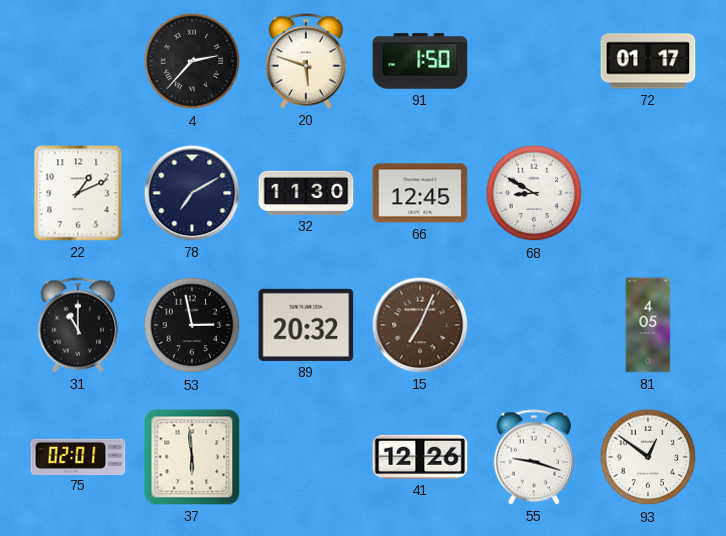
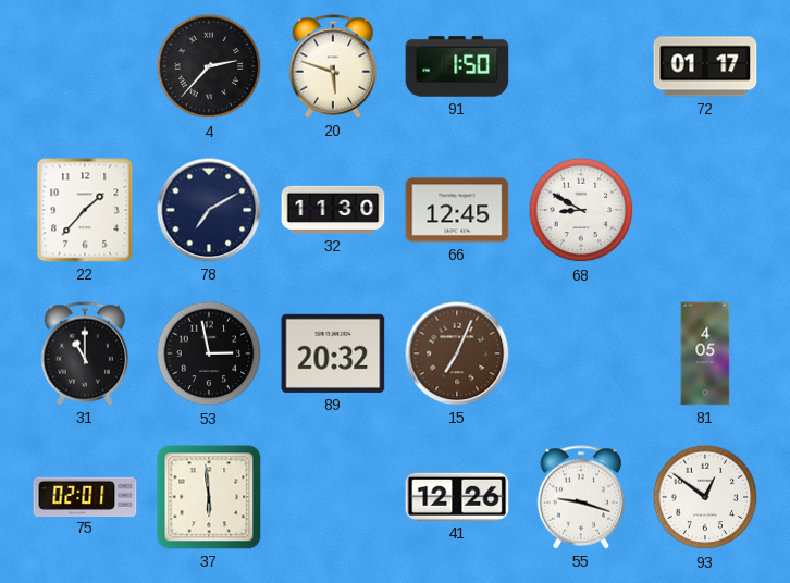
22: 1:11 -> 1:37
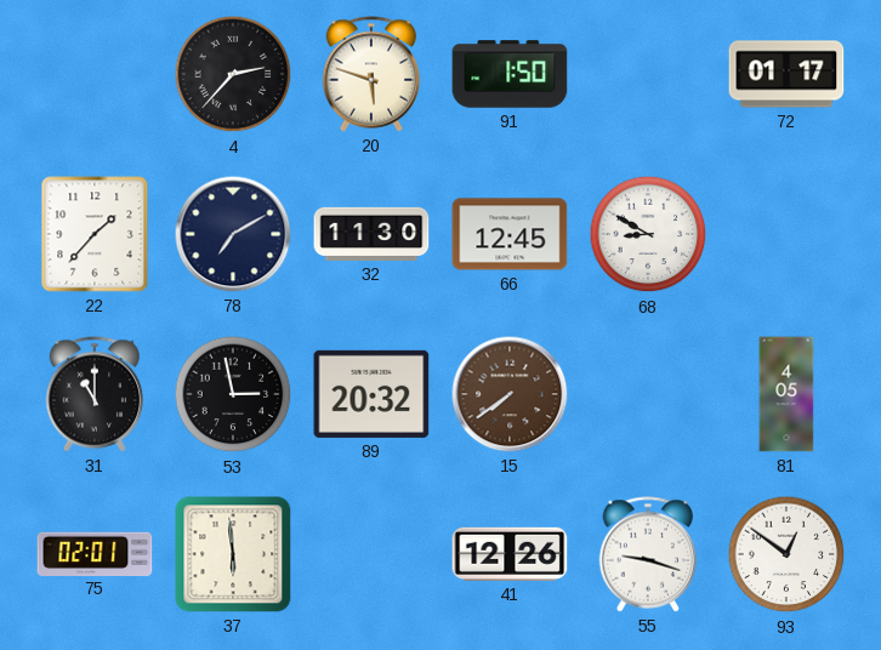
15: 7:04 -> 7:39
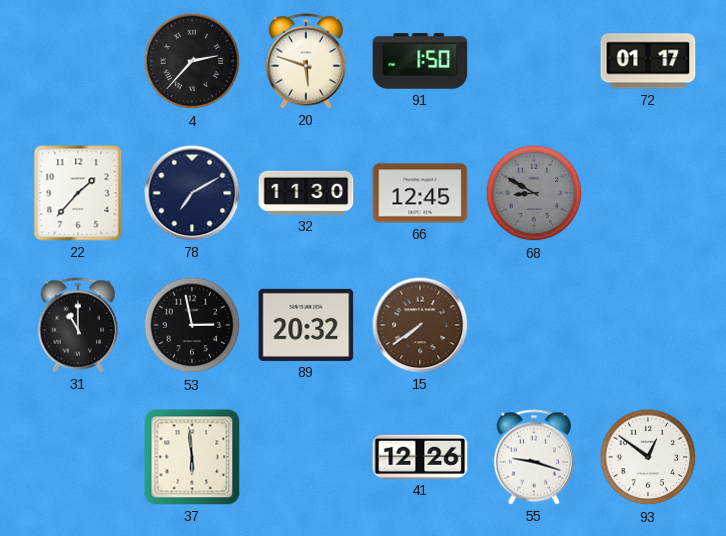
68 dial: white -> grey
81: 4:05 -> none
75: 02:01 -> none
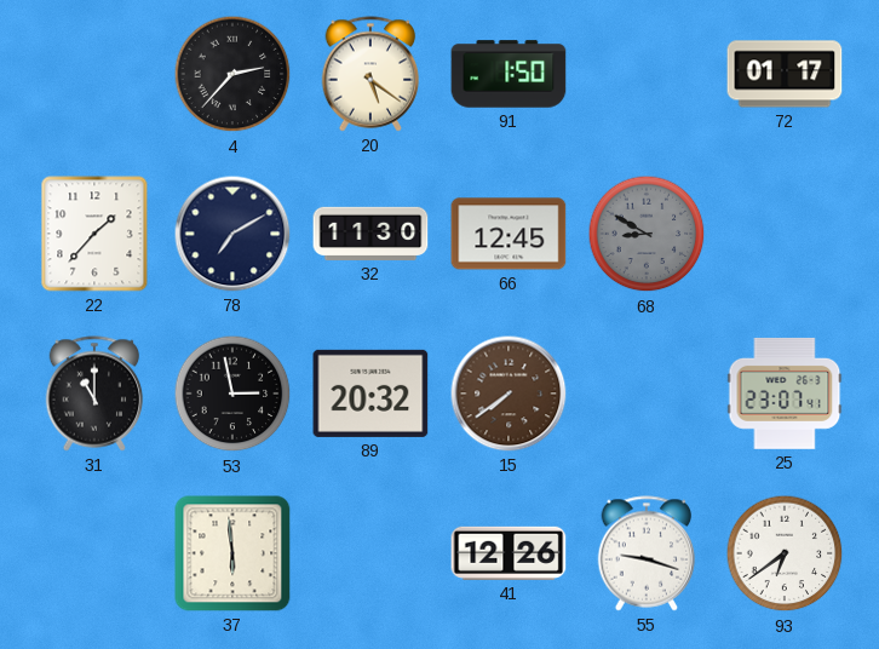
20: 5:48 -> 5:21
25: none -> 23:07
93: 12:51 -> 6:39
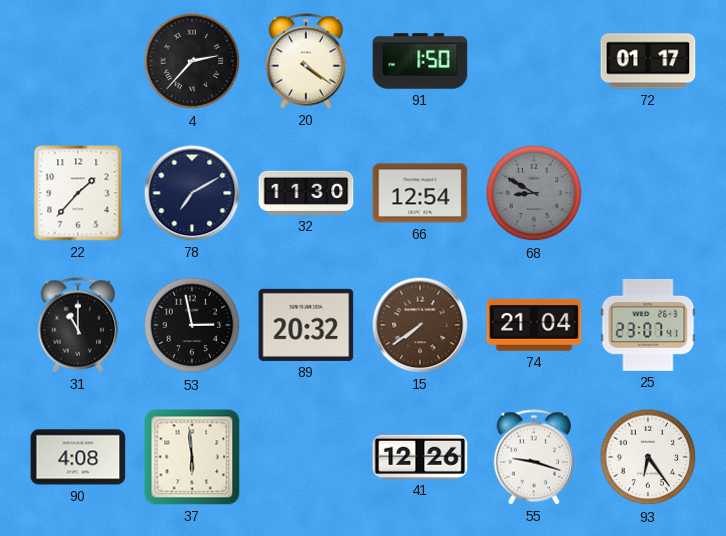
20: 5:21 -> 4:21
66: 12:45 -> 12:54
74: none -> 21:04
90: none -> 4:08
93: 6:39 -> 6:24
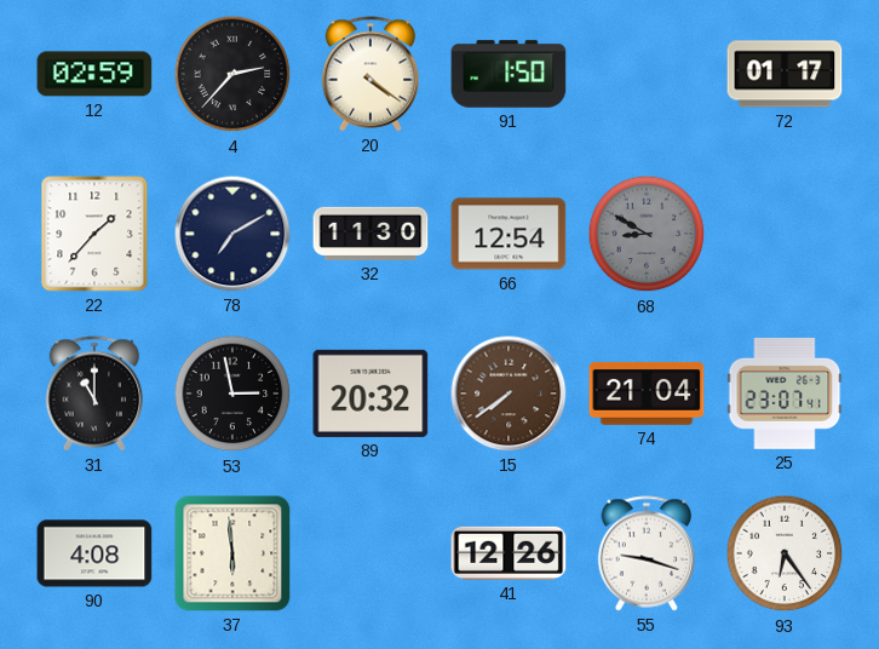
12: none -> 02:59
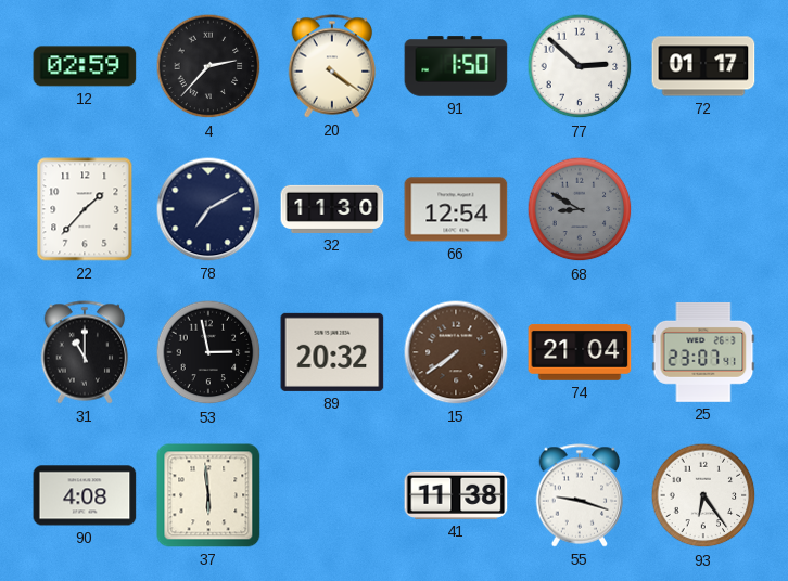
77: none -> 2:52
41: 12:26 -> 11:38
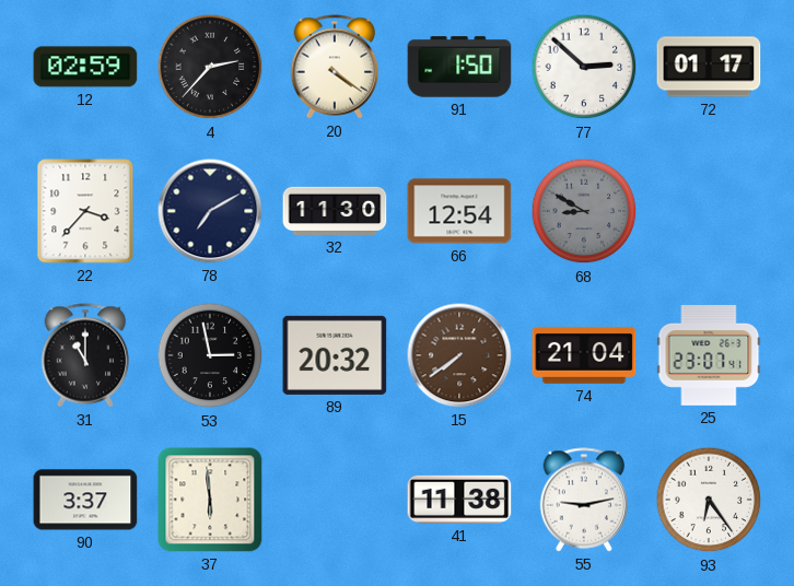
22: 1:37 -> 3:37
90: 4:08 -> 3:37
55: 9:18 -> 9:13
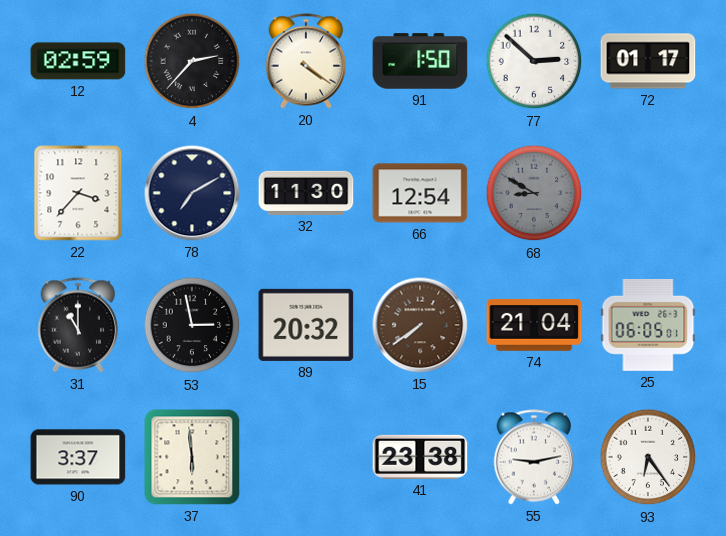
25: 23:07 -> 06:05
41: 11:38 -> 23:38
